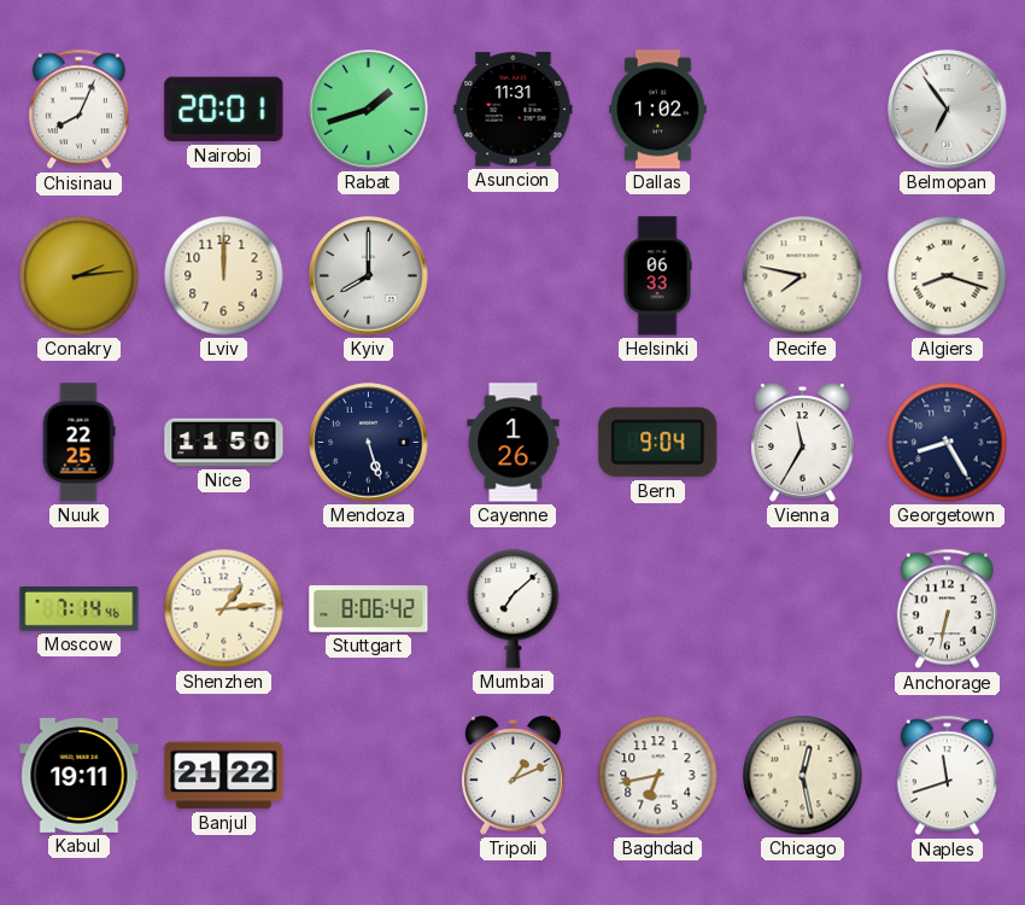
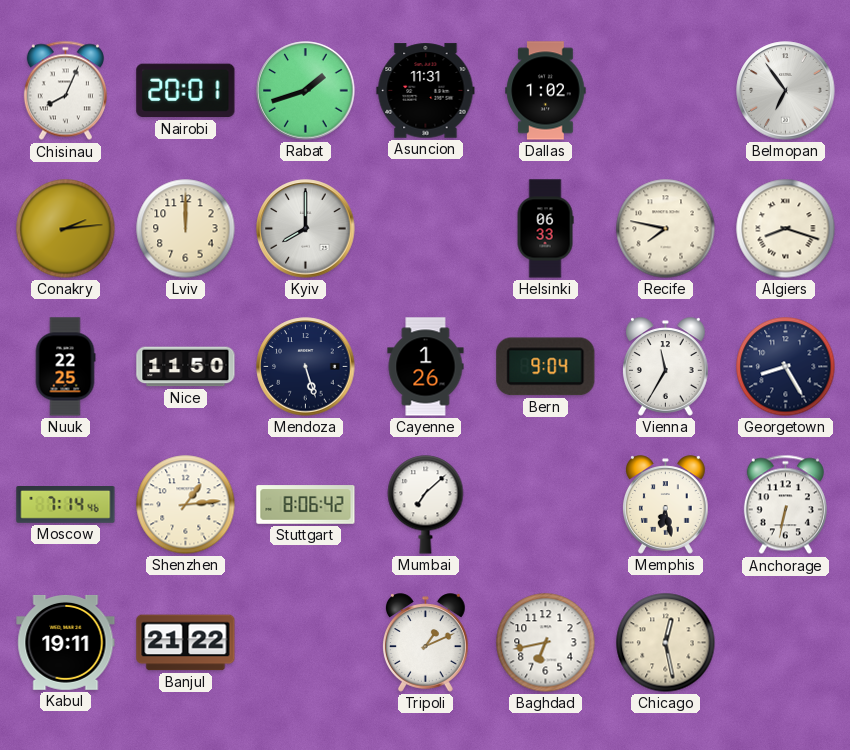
Memphis: none -> 6:28
Naples: 11:42 -> none
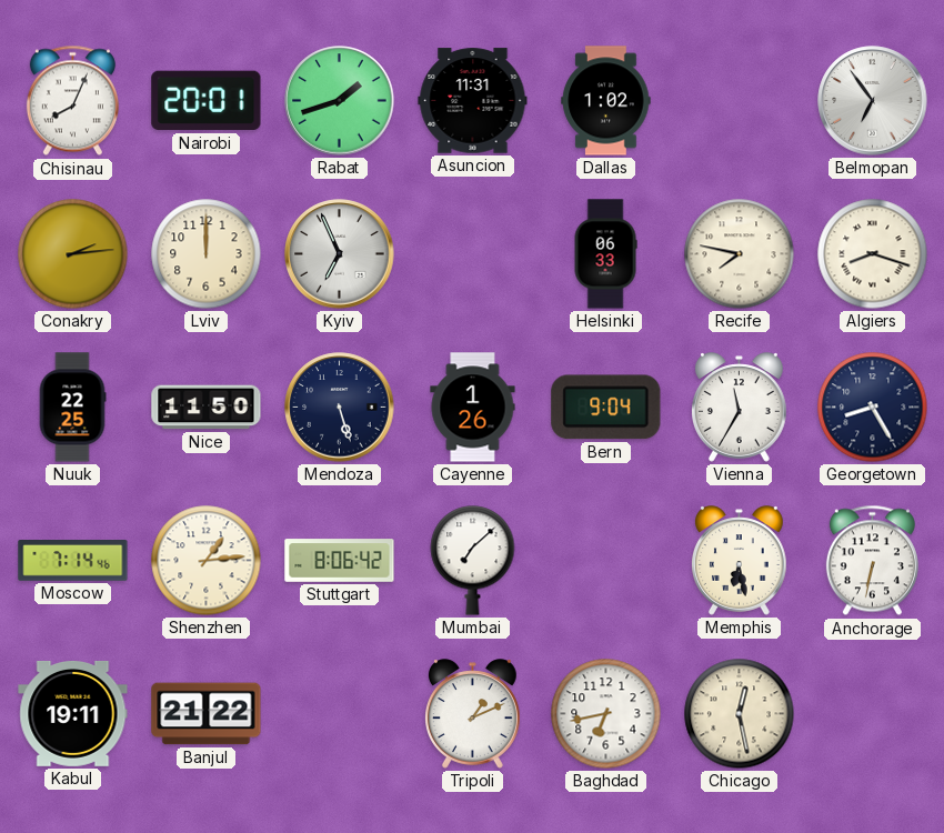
Kyiv: 8:00 -> 6:56
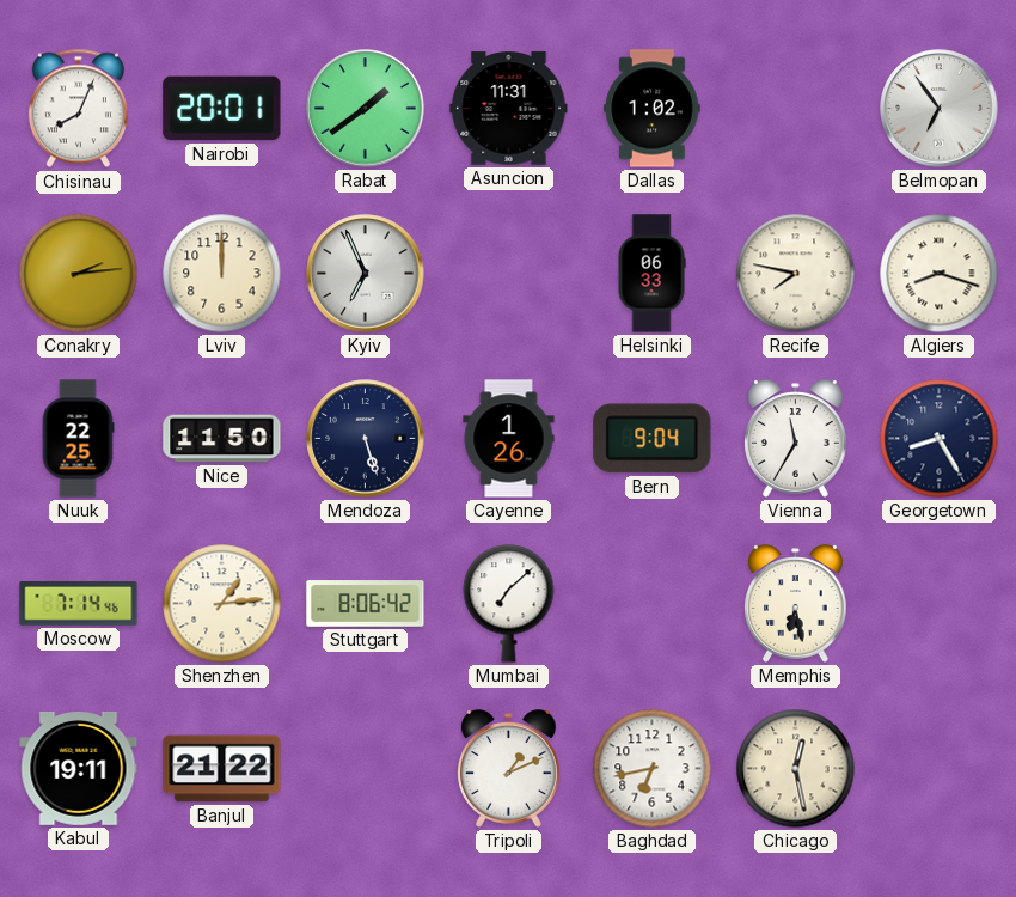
Rabat: 1:42 -> 1:39
Anchorage: 6:32 -> none
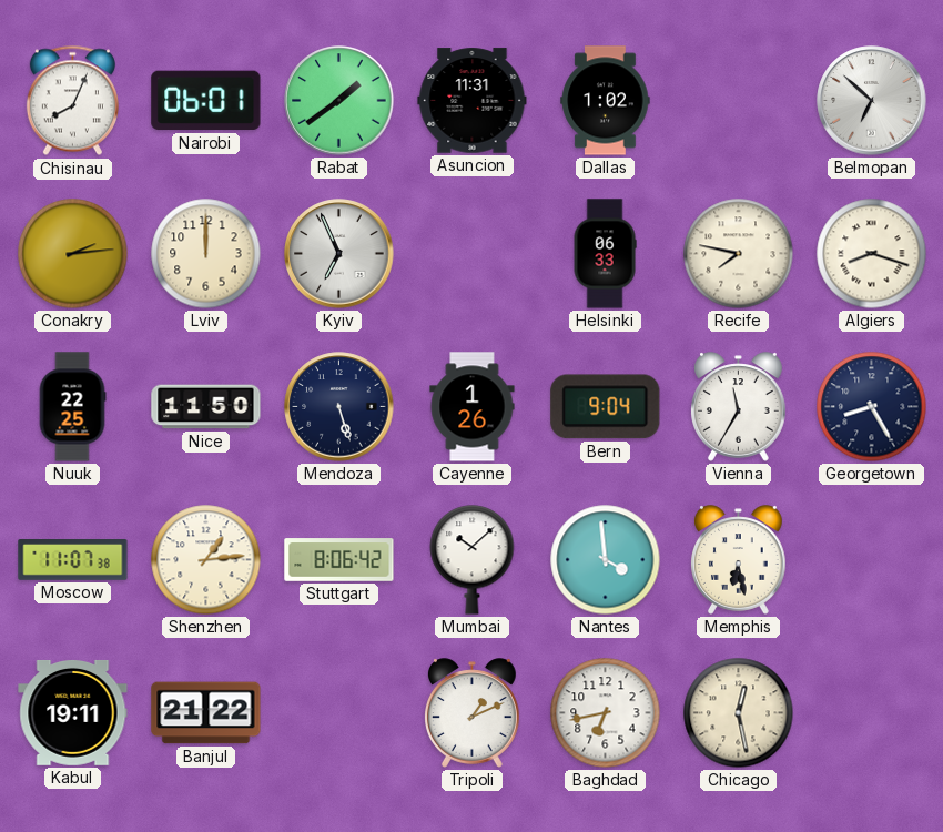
Nairobi: 20:01 -> 06:01
Belmopan: 6:54 -> 6:52
Moscow: 7:14 -> 11:07
Mumbai: 7:08 -> 10:08
Nantes: none -> 3:59
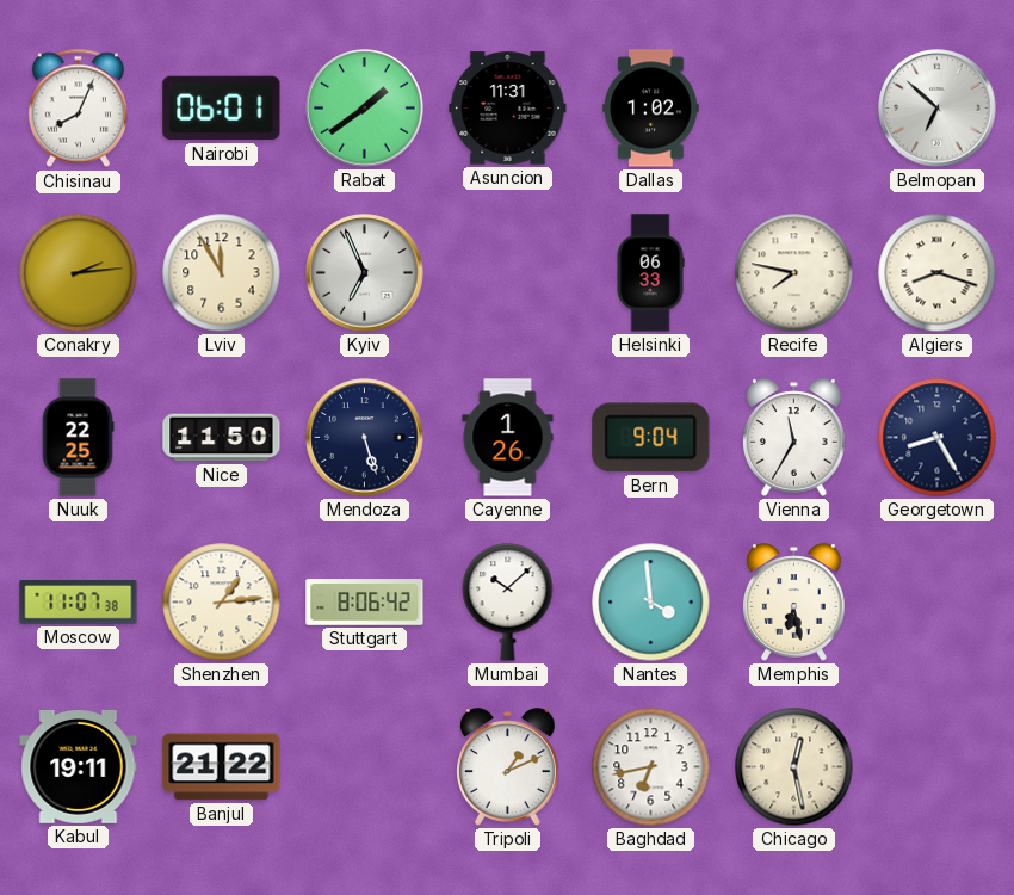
Lviv: 12:00 -> 11:55
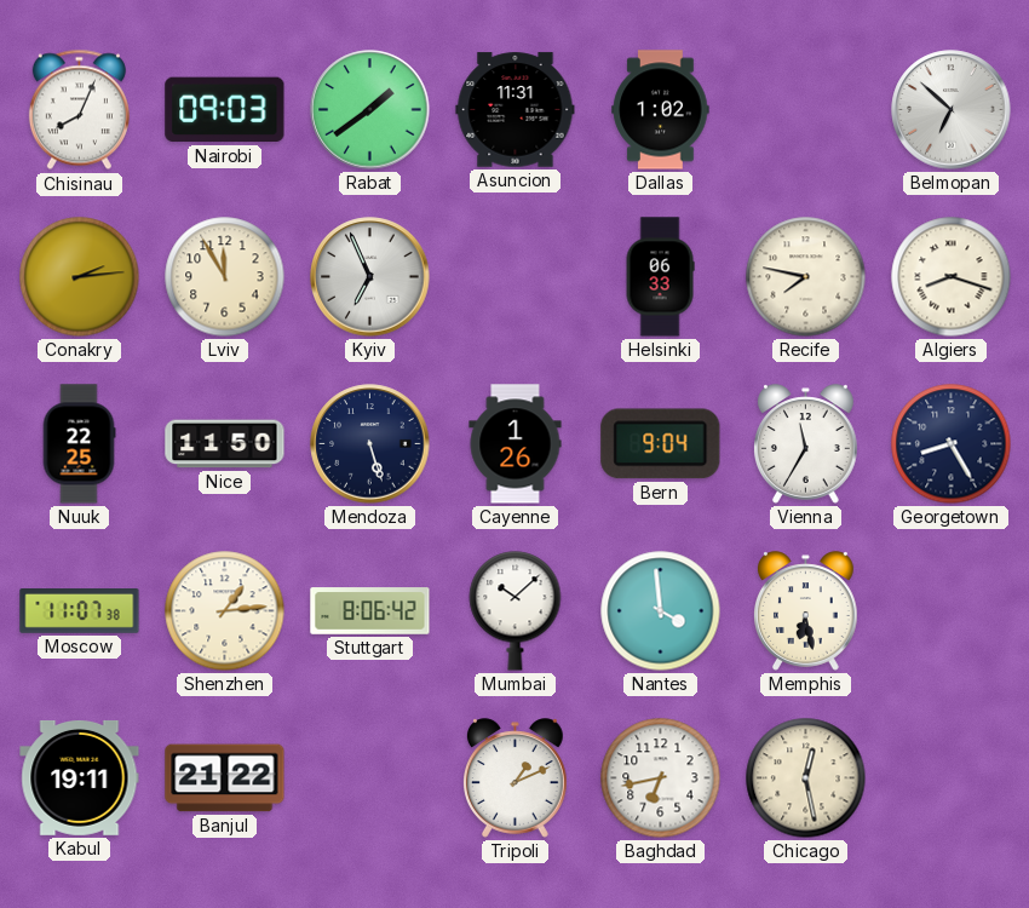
Nairobi: 06:01 -> 09:03
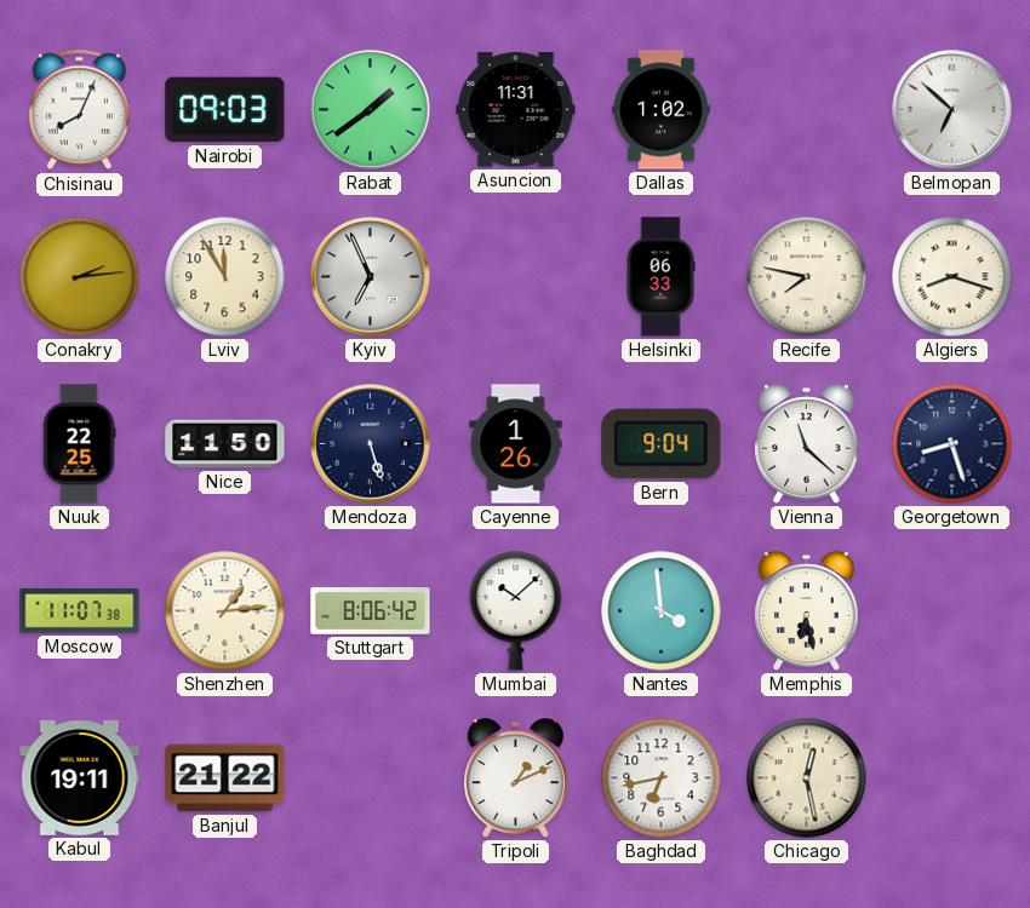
Vienna: 11:35 -> 11:22
Georgetown: 8:25 -> 8:27
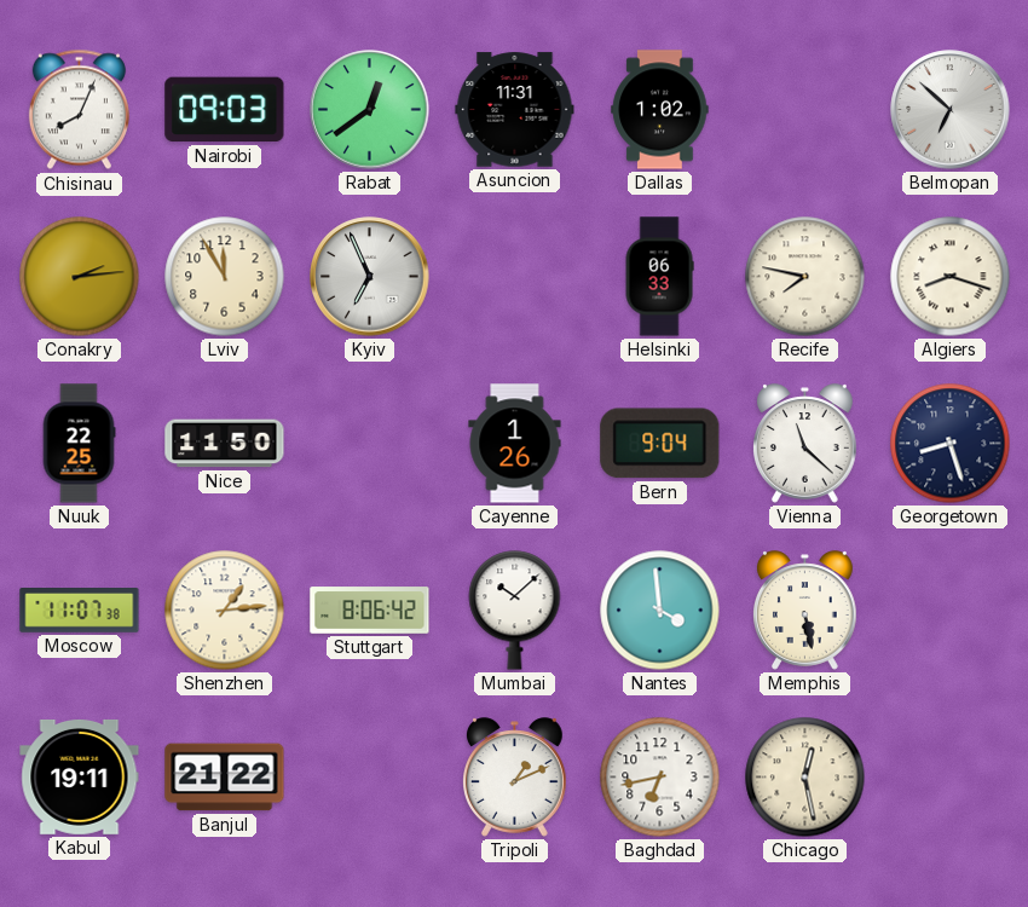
Rabat: 1:39 -> 12:39
Mendoza: 5:27 -> none
Memphis: 6:28 -> 5:28
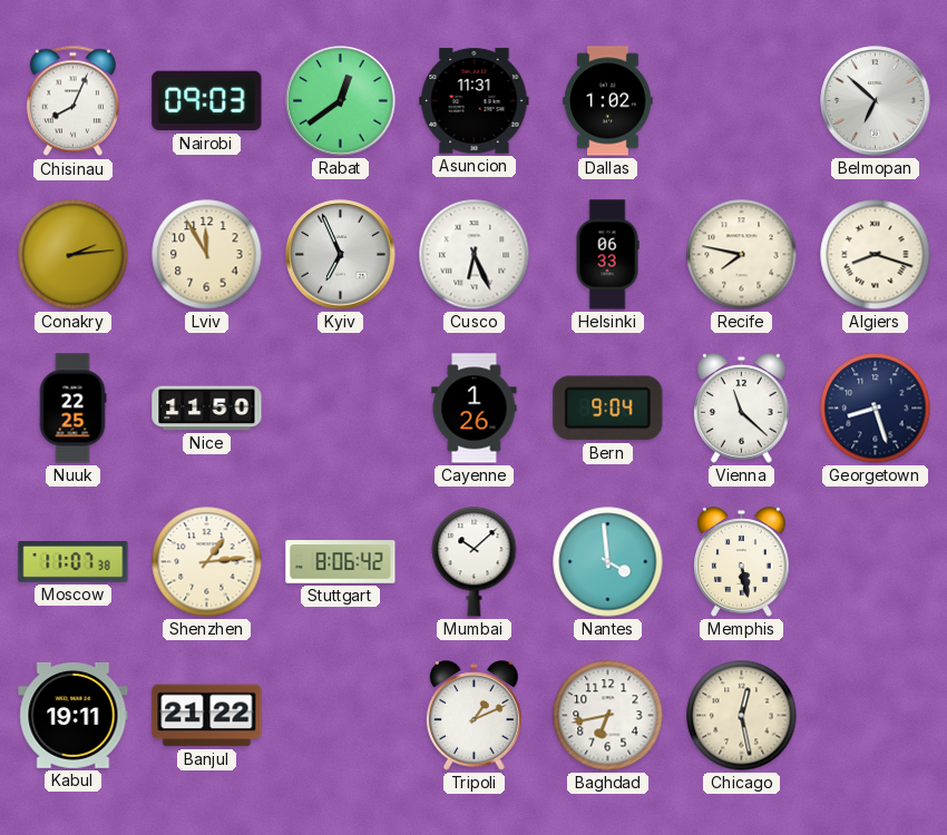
Cusco: none -> 6:26
